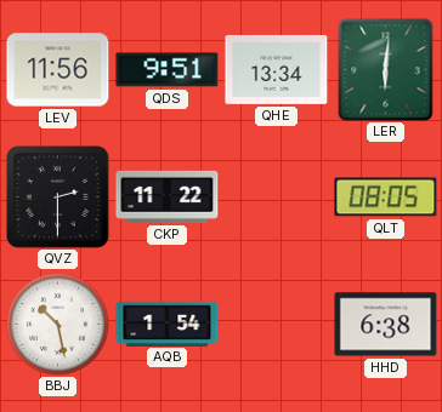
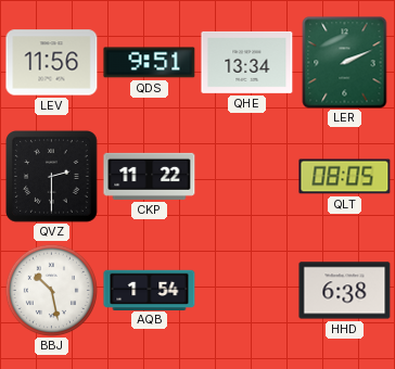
LER: 6:01 -> 2:11
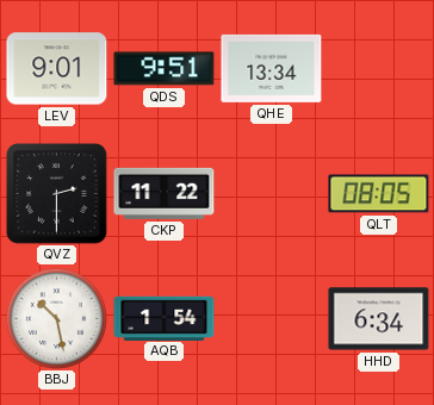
LEV: 11:56 -> 9:01
LER: 2:11 -> none
HHD: 6:38 -> 6:34
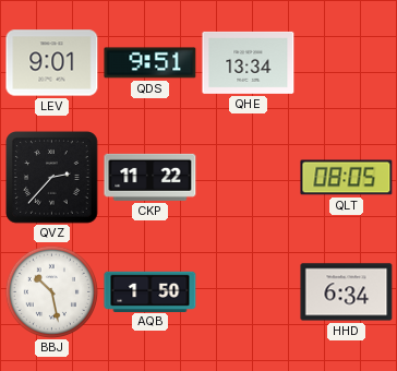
QVZ: 2:30 -> 2:37
AQB: 1:54 -> 1:50
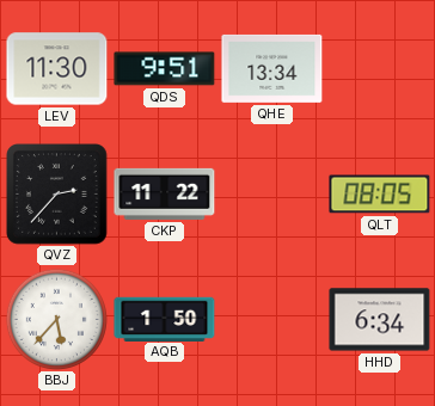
LEV: 9:01 -> 11:30
BBJ: 10:28 -> 5:37
